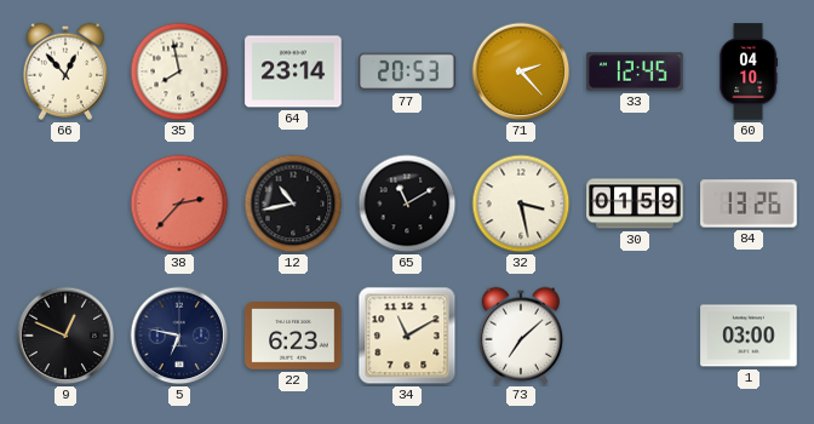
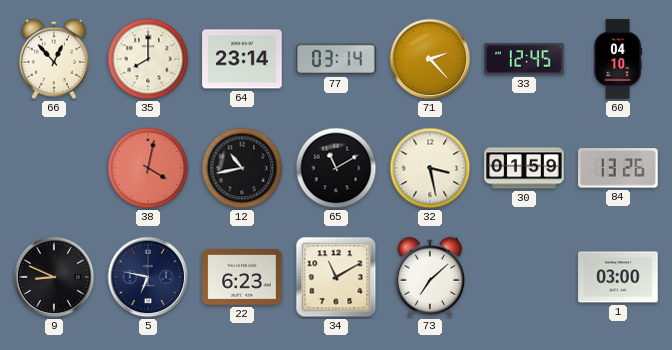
35: 7:58 -> 8:00
77: 20:53 -> 03:14
38: 2:37 -> 4:02
9: 12:49 -> 8:49
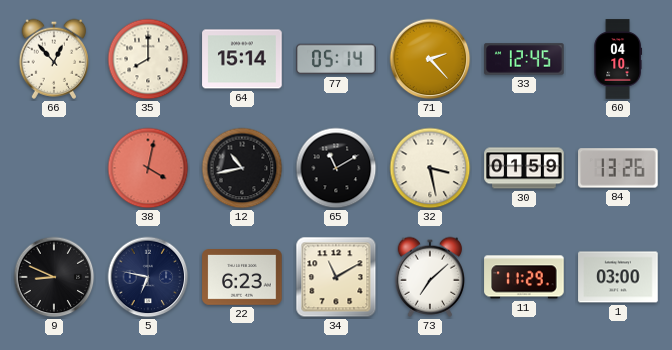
64: 23:14 -> 15:14
77: 03:14 -> 05:14
11: none -> 11:29
